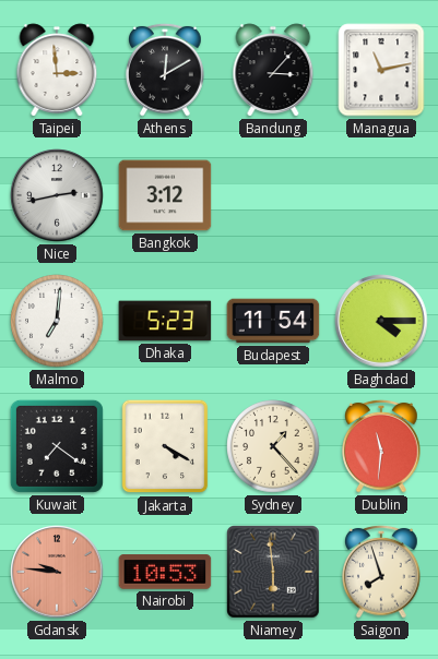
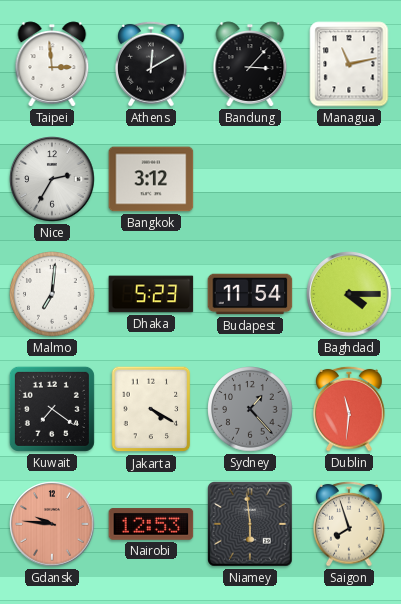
Nice: 2:43 -> 2:35
Sydney dial: cream -> grey
Nairobi: 10:53 -> 12:53
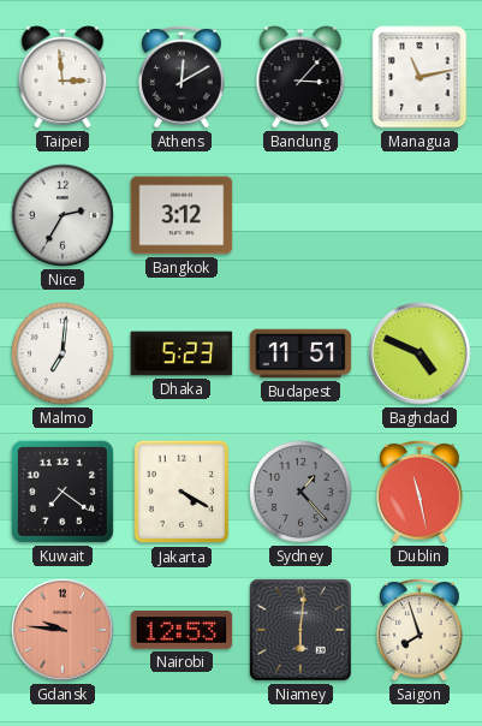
Budapest: 11:54 -> 11:51
Baghdad: 4:15 -> 4:49
Dublin: 11:31 -> 11:28
Niamey: 5:59 -> 6:01
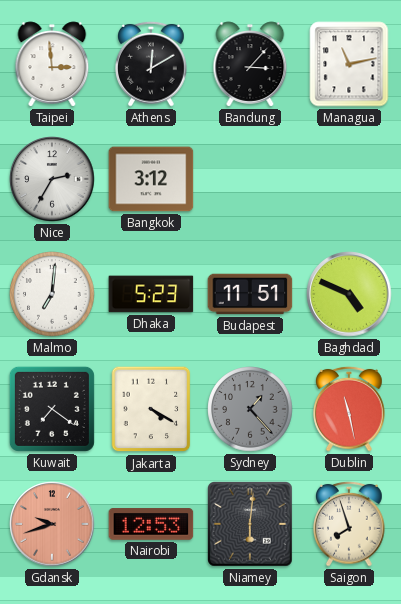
Gdansk: 9:46 -> 9:42
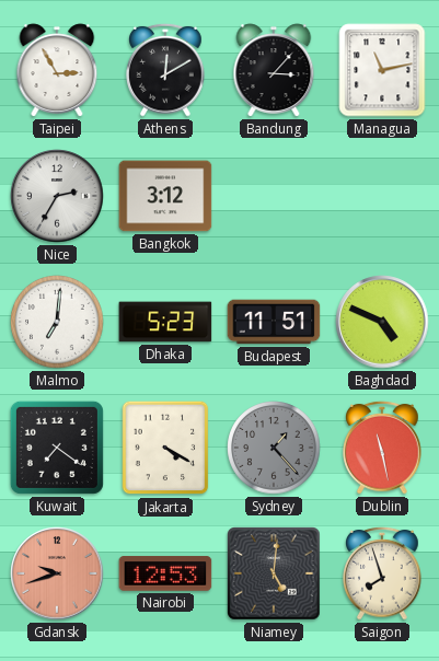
Taipei: 2:59 -> 2:55
Niamey: 6:01 -> 5:01
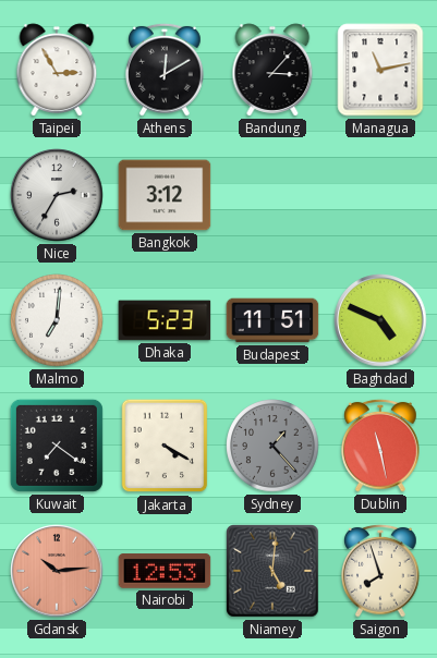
Gdansk: 9:42 -> 10:14
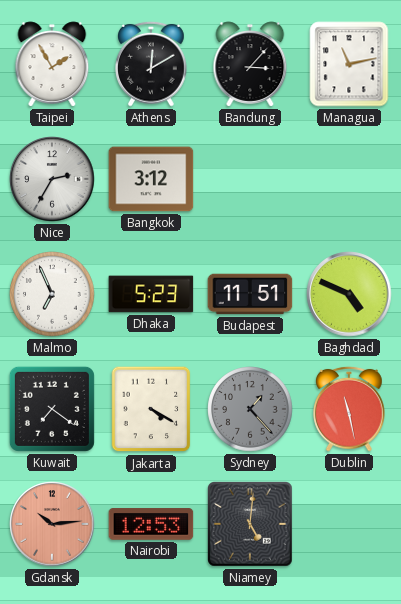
Taipei: 2:55 -> 1:55
Malmo: 7:01 -> 6:56
Saigon: 7:57 -> none
